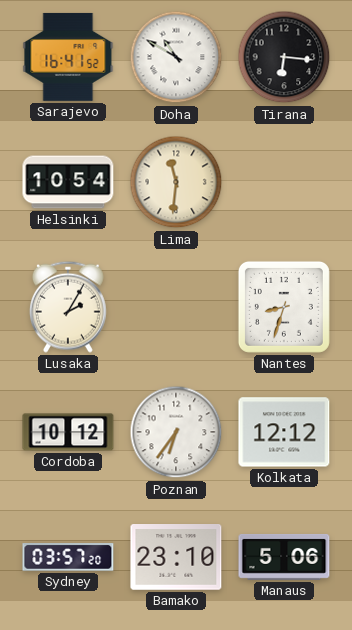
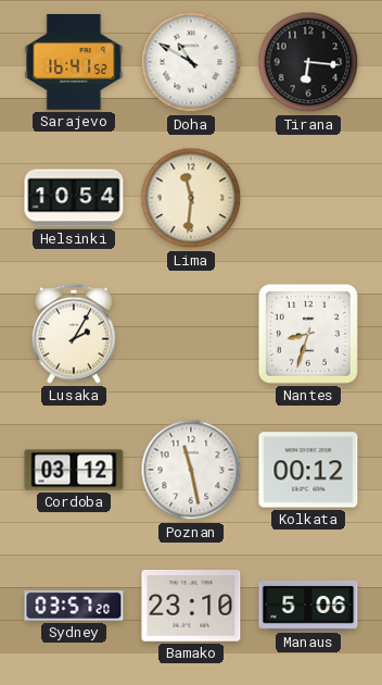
Cordoba: 10:12 -> 03:12
Poznan: 6:36 -> 11:28
Kolkata: 12:12 -> 00:12
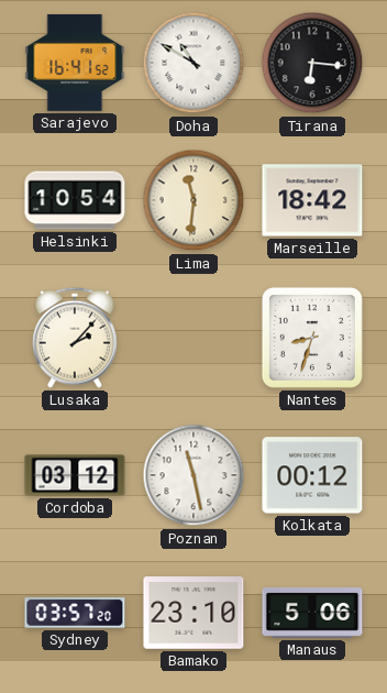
Marseille: none -> 18:42
Lusaka: 2:05 -> 2:07
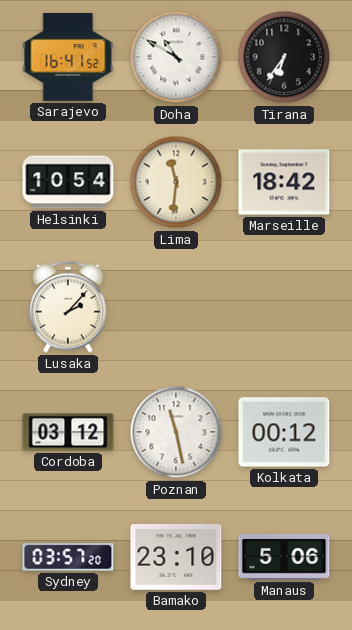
Tirana: 6:16 -> 6:36
Nantes: 8:33 -> none
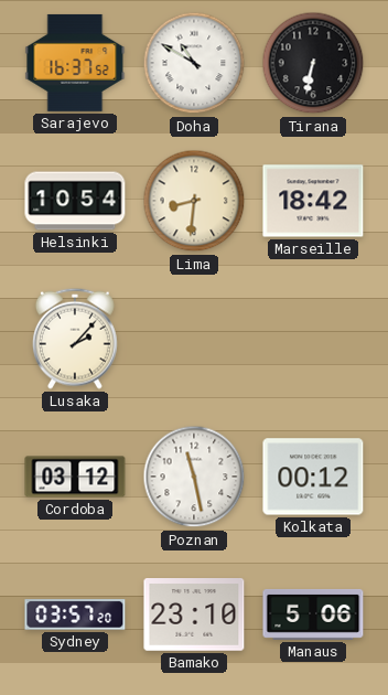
Sarajevo: 16:41 -> 16:37
Tirana: 6:36 -> 6:32
Lima: 11:31 -> 8:31
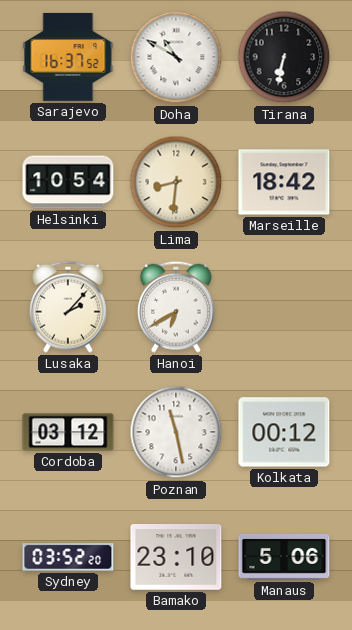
Hanoi: none -> 6:40
Sydney: 03:57 -> 03:52
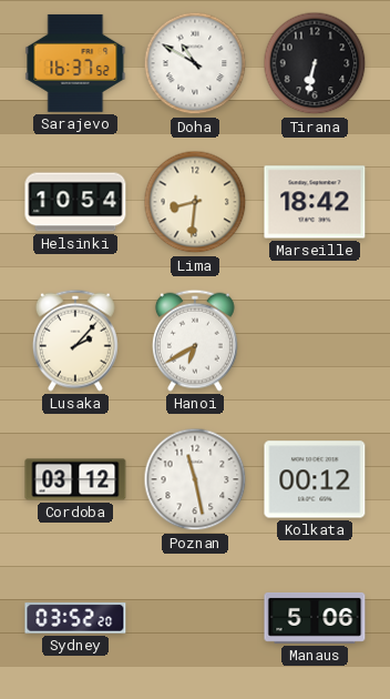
Bamako: 23:10 -> none
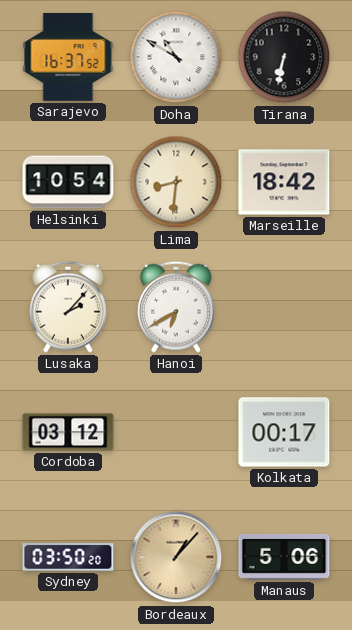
Poznan: 11:28 -> none
Kolkata: 00:12 -> 00:17
Sydney: 03:52 -> 03:50
Bordeaux: none -> 1:07
